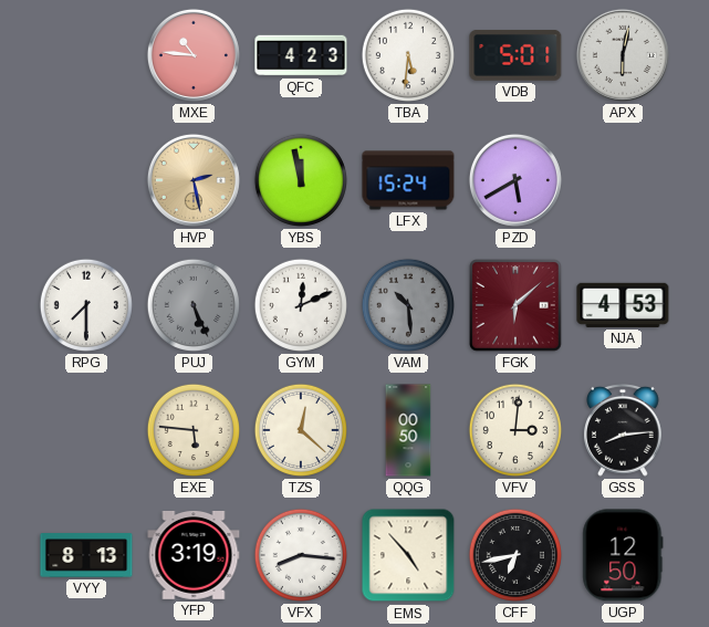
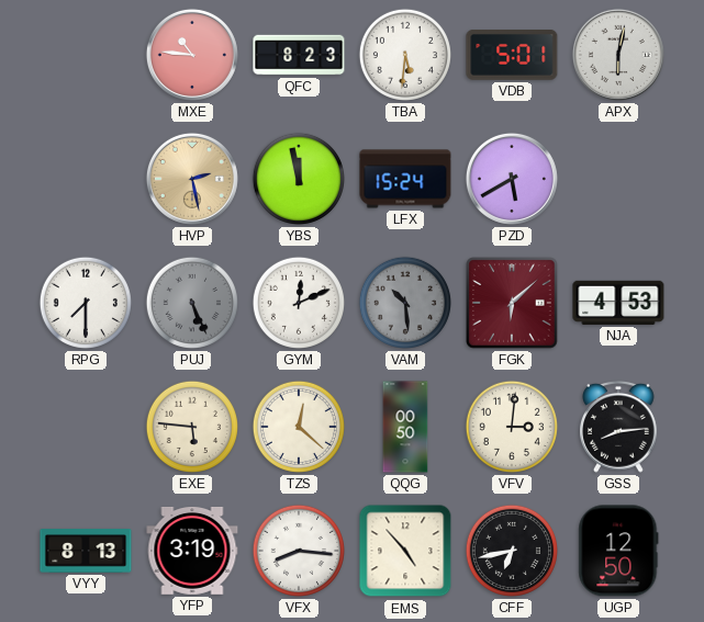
QFC: 4:23 -> 8:23
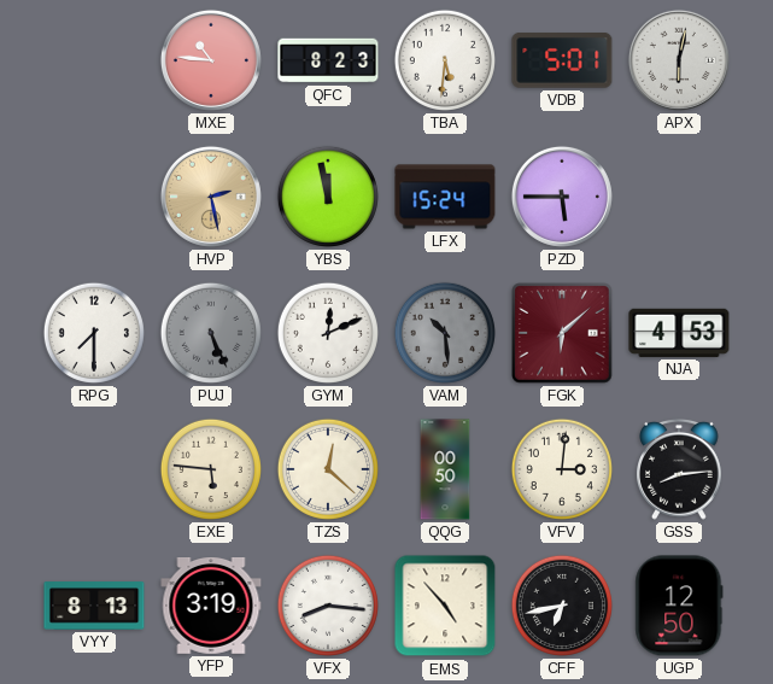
PZD: 5:40 -> 5:45
